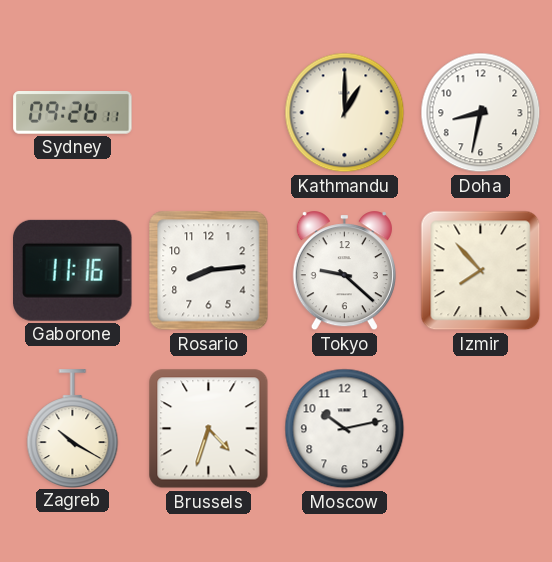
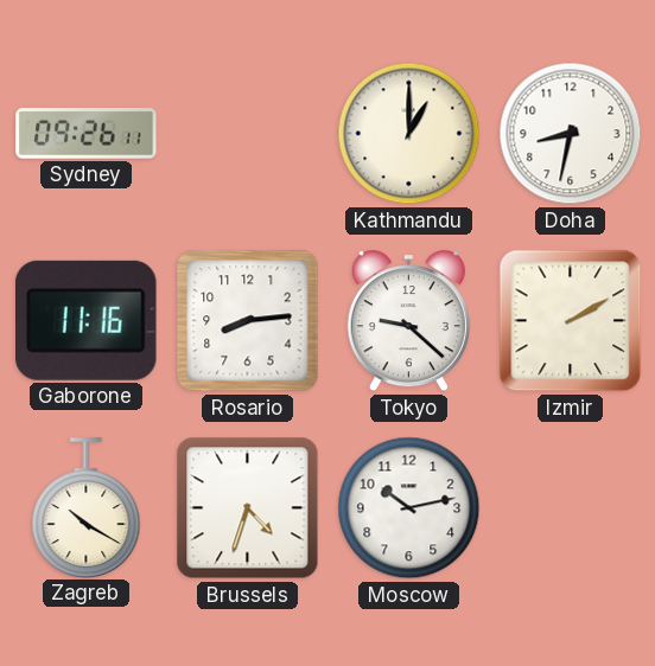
Izmir: 7:53 -> 2:10
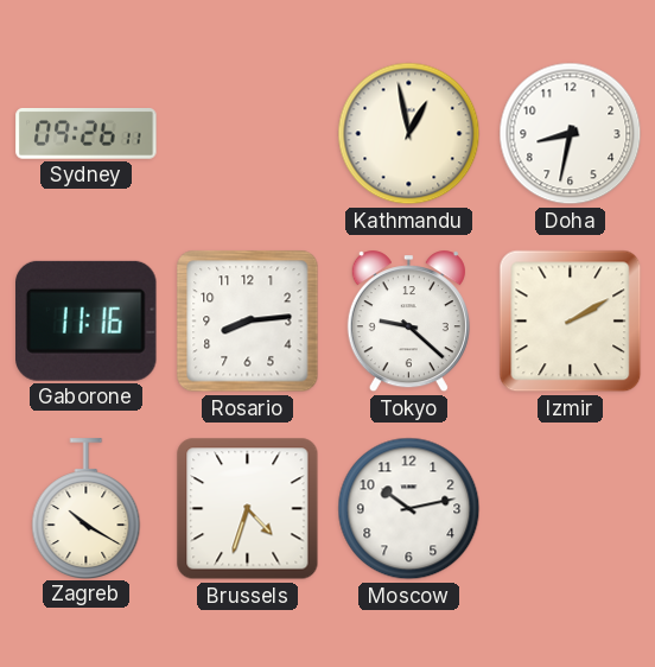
Kathmandu: 1:00 -> 12:58
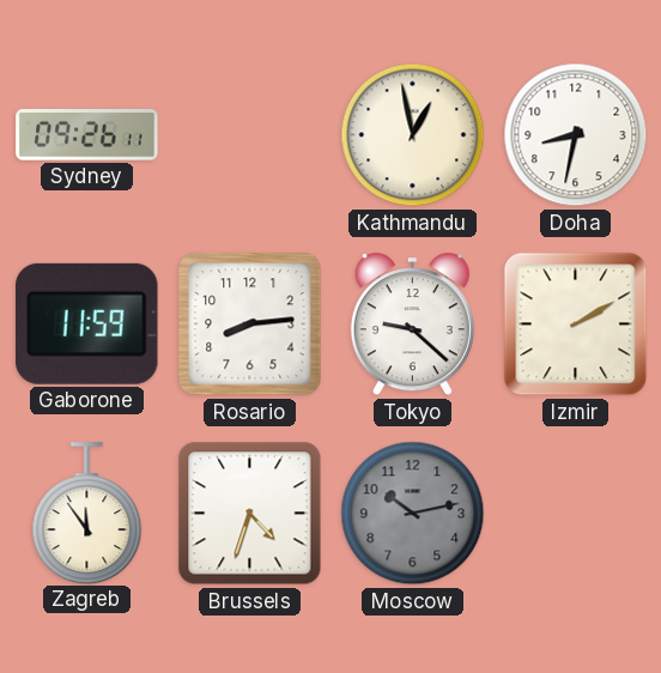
Gaborone: 11:16 -> 11:59
Zagreb: 10:20 -> 11:54
Moscow dial: white -> grey
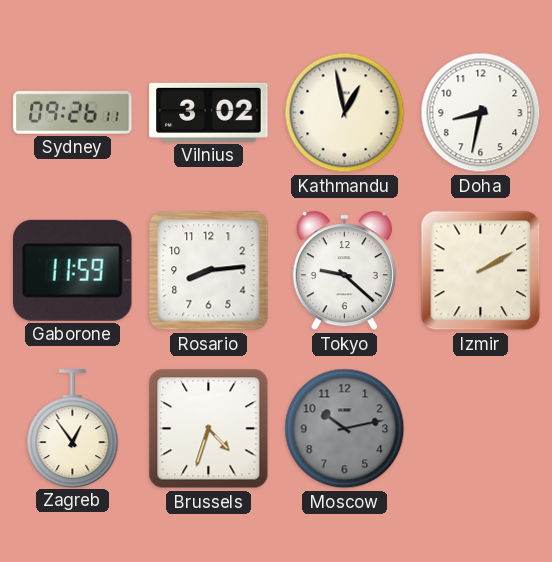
Vilnius: none -> 3:02
Zagreb: 11:54 -> 12:54
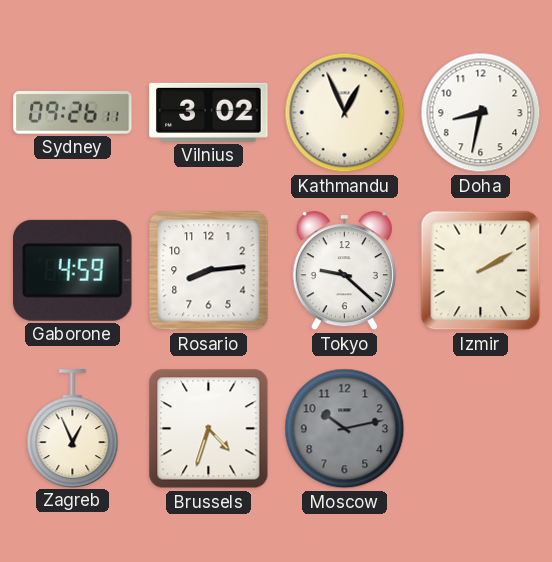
Kathmandu: 12:58 -> 12:56
Gaborone: 11:59 -> 4:59
Zagreb: 12:54 -> 12:56
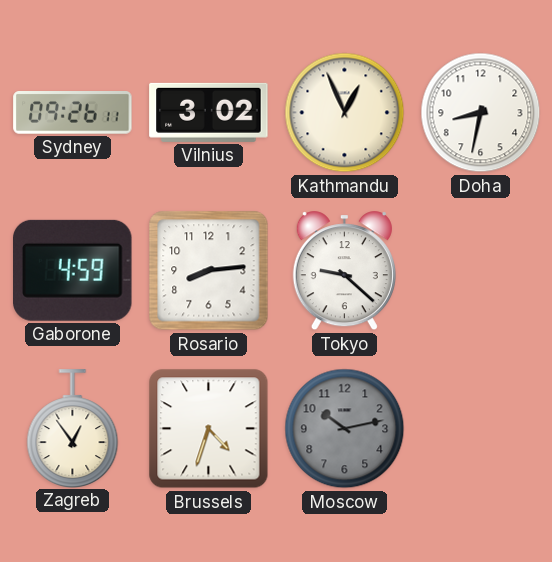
Izmir: 2:10 -> none
Zagreb: 12:56 -> 12:54
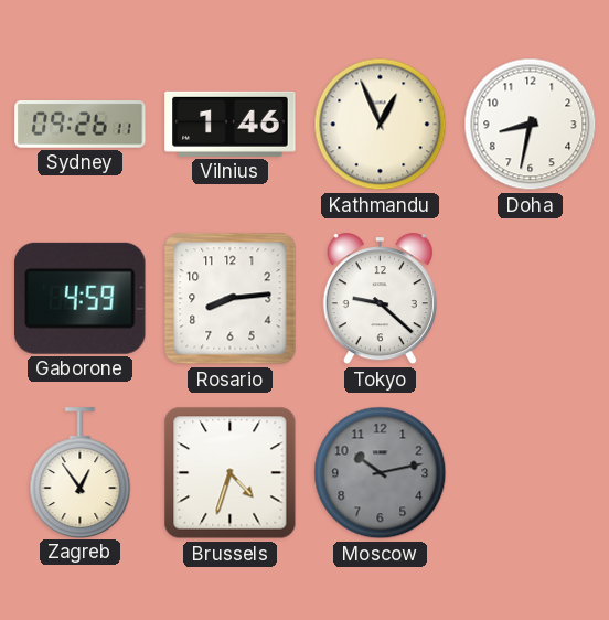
Vilnius: 3:02 -> 1:46
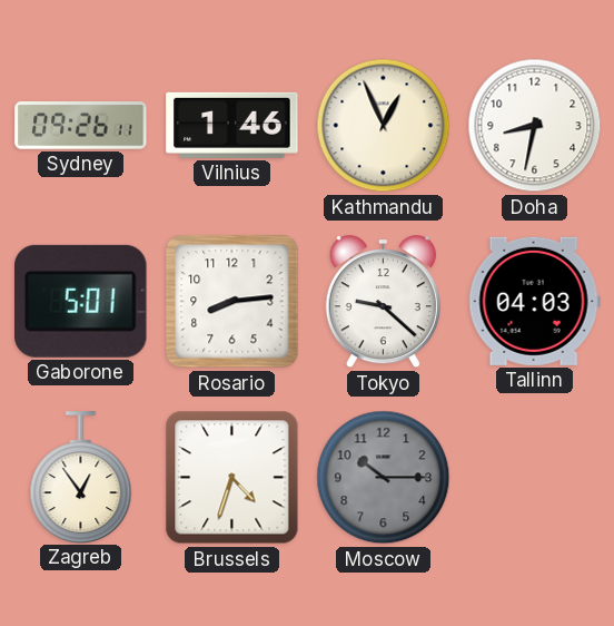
Gaborone: 4:59 -> 5:01
Tallinn: none -> 04:03
Moscow: 10:13 -> 10:15
